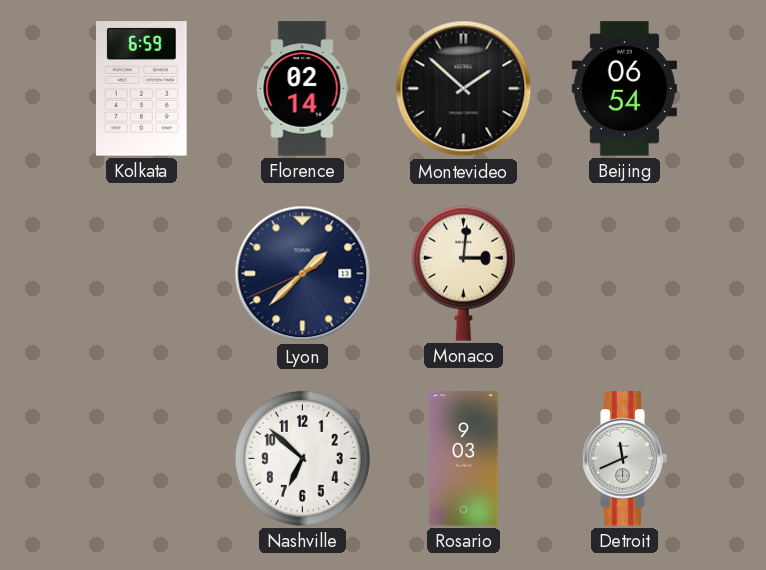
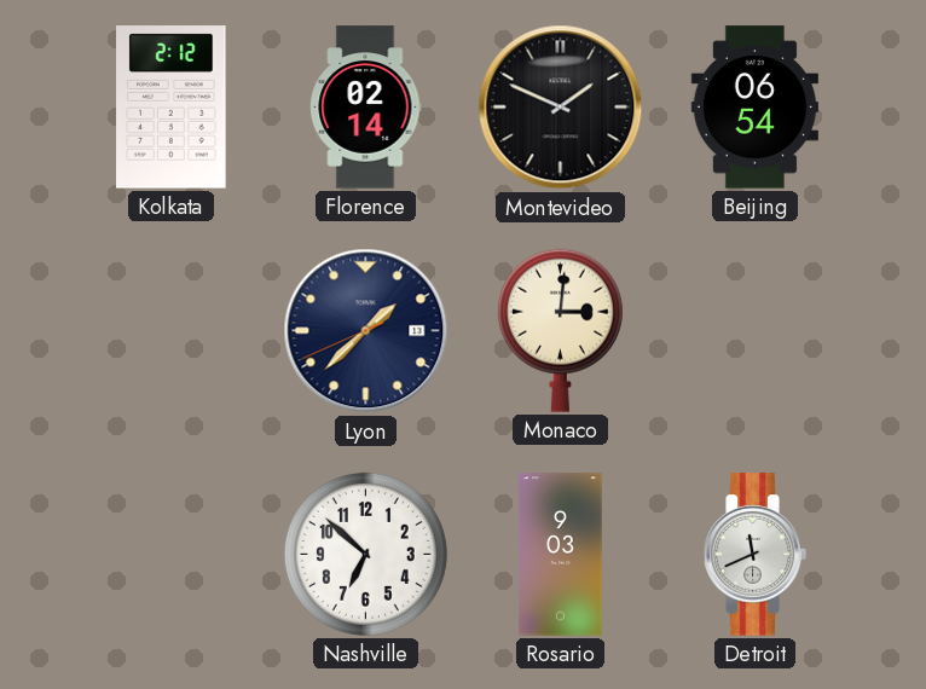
Kolkata: 6:59 -> 2:12
Montevideo: 1:52 -> 1:49
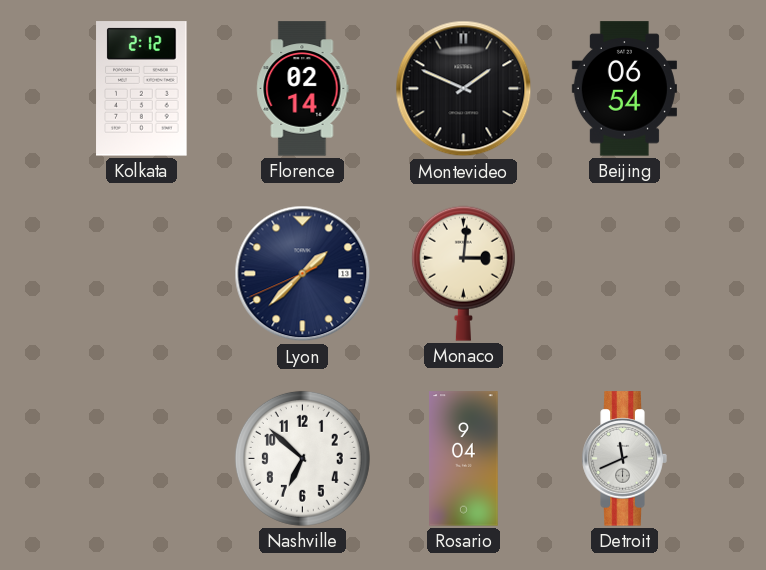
Rosario: 9:03 -> 9:04
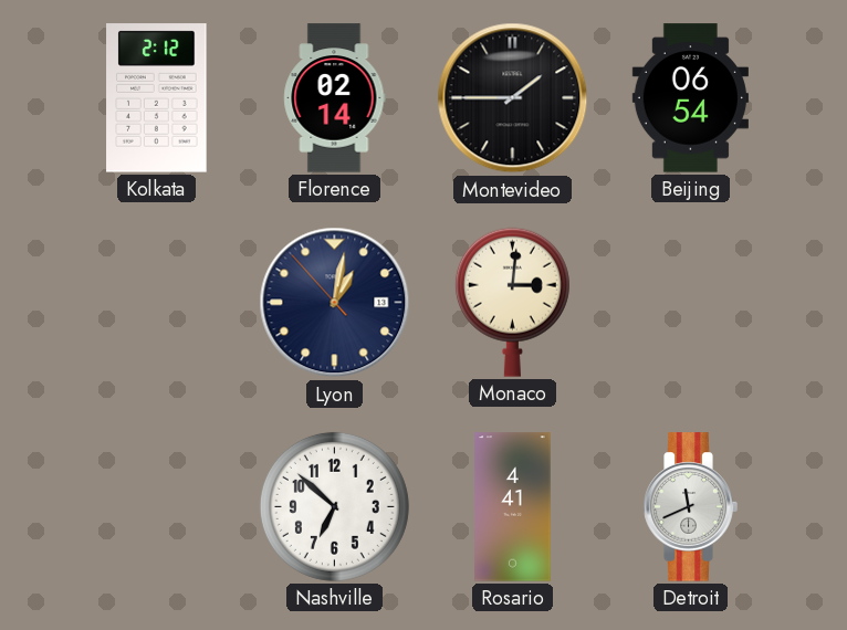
Montevideo: 1:49 -> 1:45
Lyon: 1:37 -> 1:01
Rosario: 9:04 -> 4:41
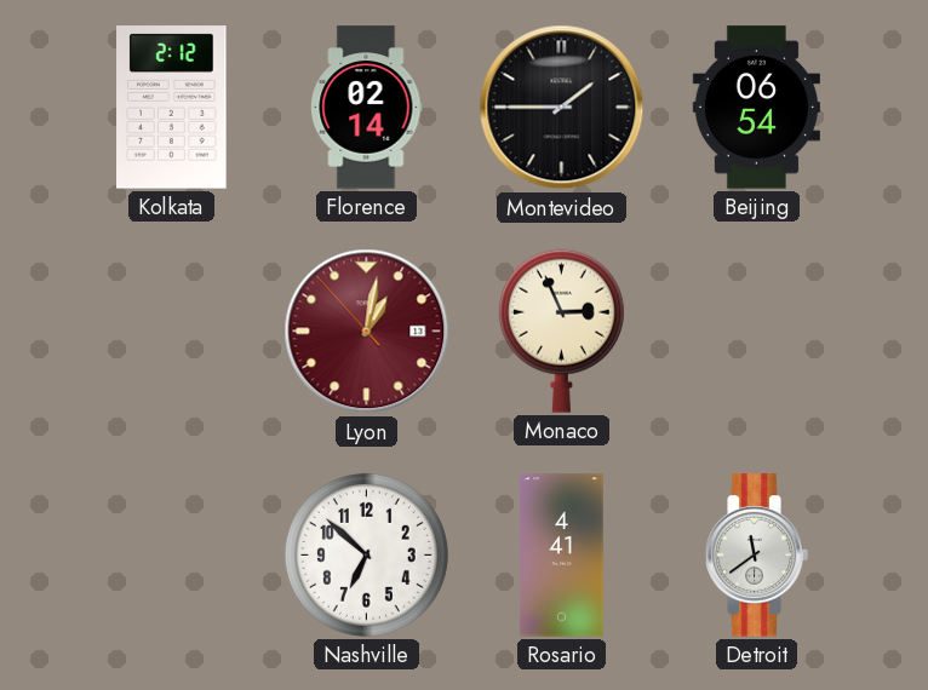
Lyon dial: navy -> burgundy
Monaco: 3:01 -> 2:56
Detroit: 11:41 -> 11:39
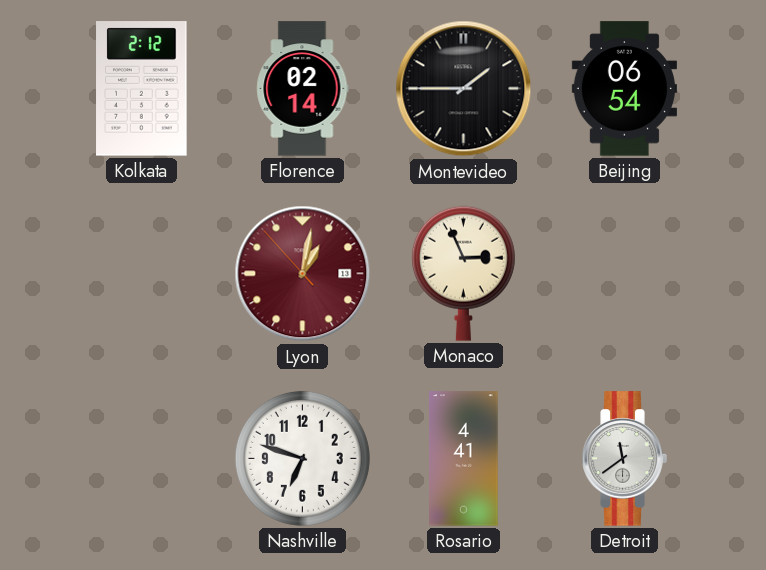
Nashville: 6:52 -> 6:48
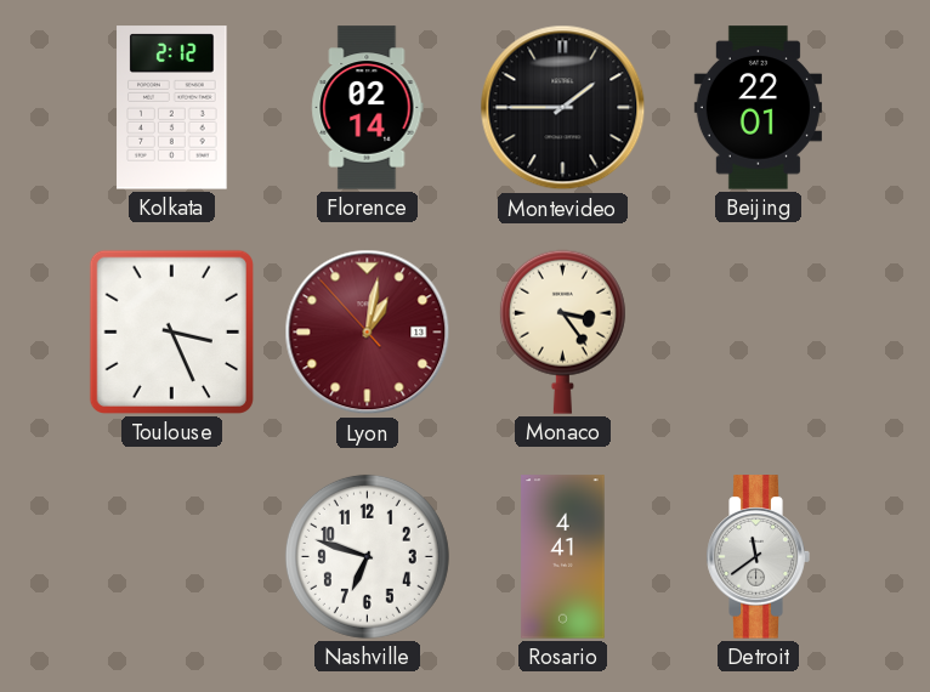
Beijing: 06:54 -> 22:01
Toulouse: none -> 3:26
Monaco: 2:56 -> 3:24
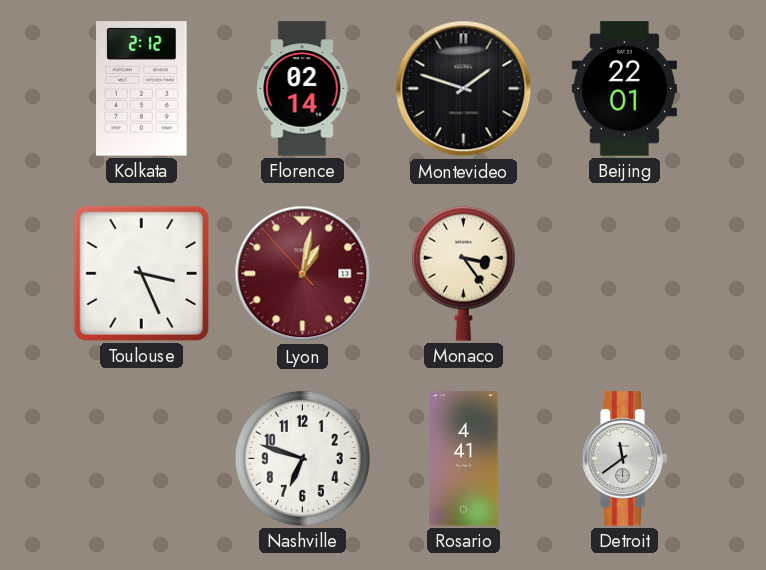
Montevideo: 1:45 -> 1:48
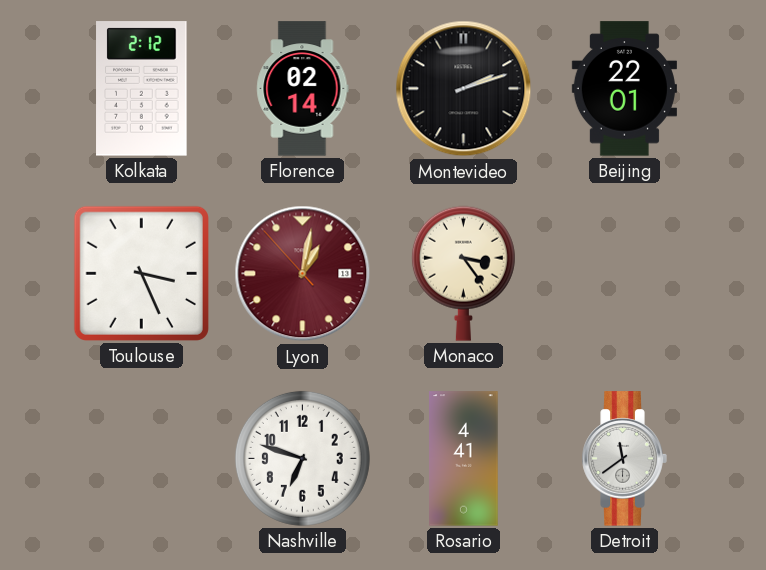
Montevideo: 1:48 -> 2:12
